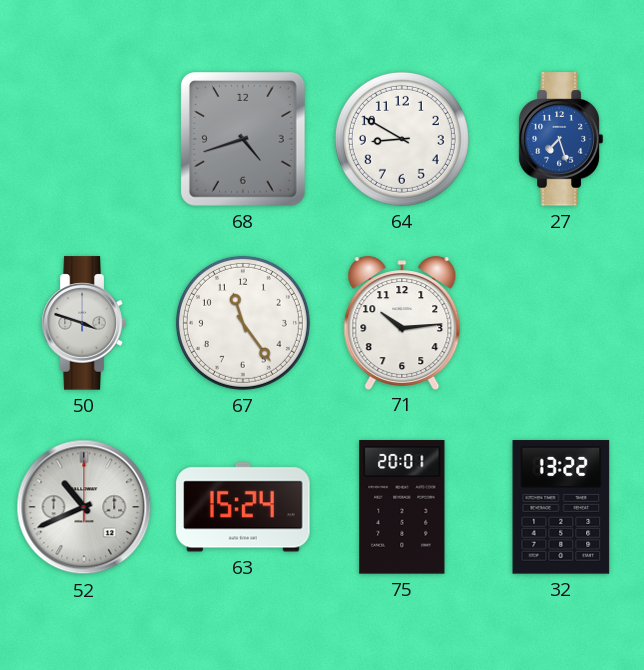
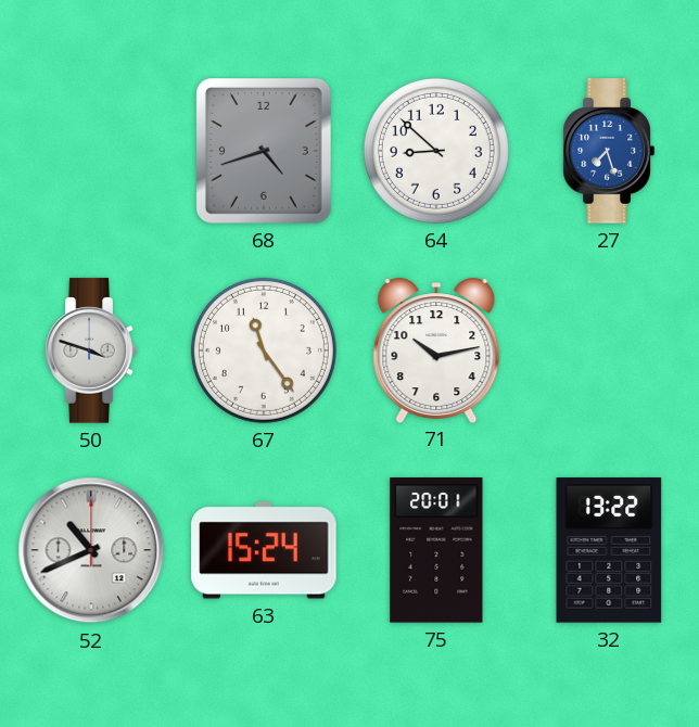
64: 8:50 -> 8:52
71: 10:14 -> 10:13
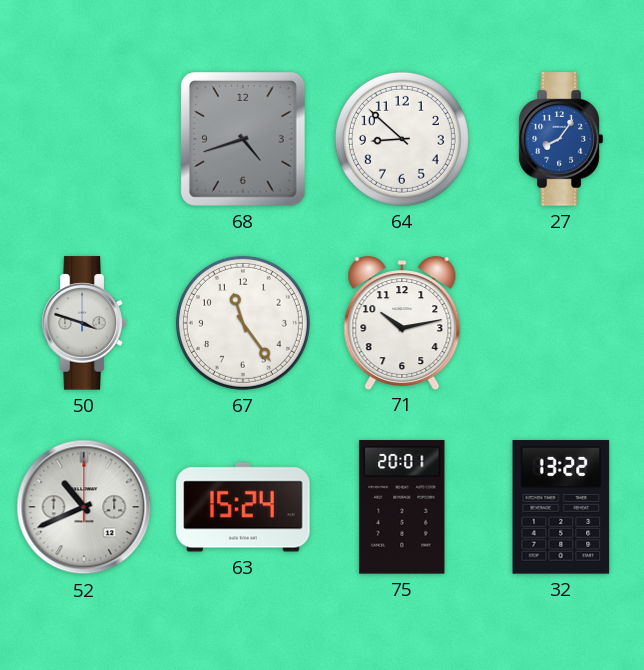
27: 7:27 -> 8:06
